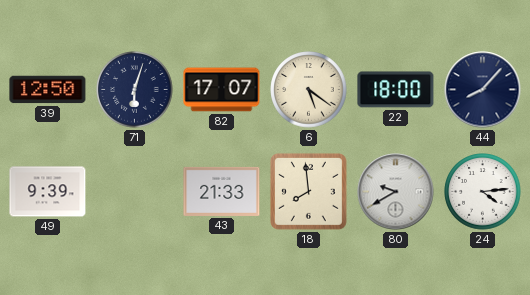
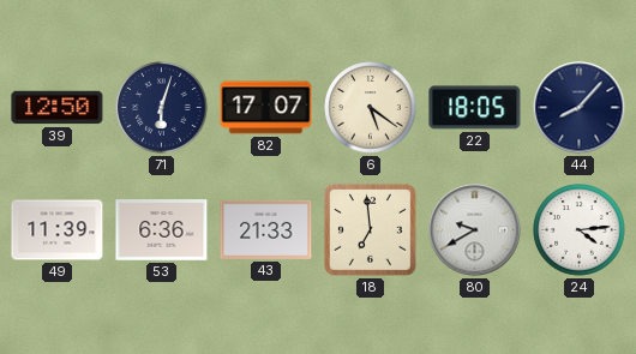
22: 18:00 -> 18:05
49: 9:39 -> 11:39
53: none -> 6:36
18: 7:59 -> 6:59
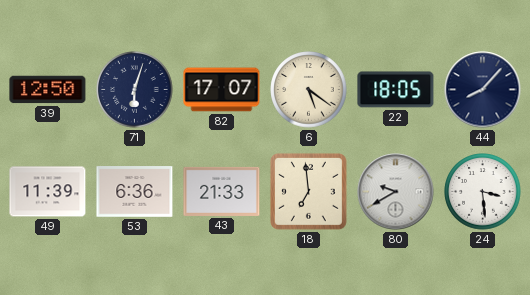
24: 4:14 -> 3:29
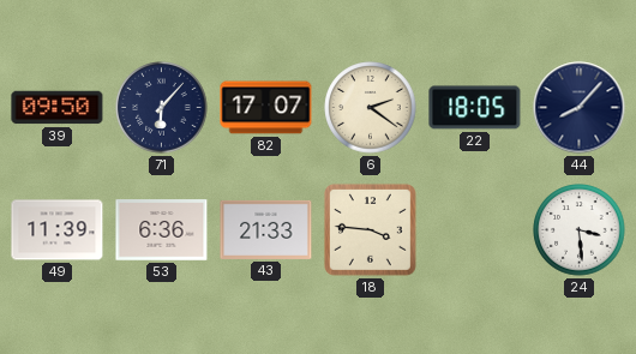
39: 12:50 -> 09:50
71: 6:03 -> 6:07
6: 5:21 -> 2:21
18: 6:59 -> 3:46
80: 9:40 -> none
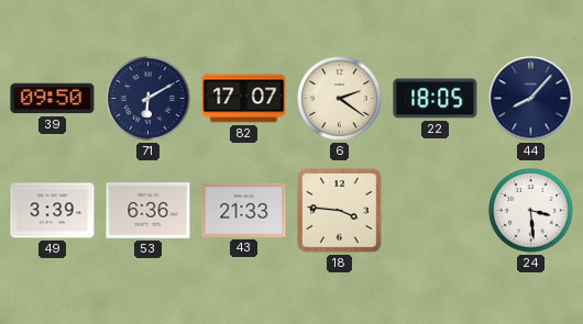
71: 6:07 -> 6:10
49: 11:39 -> 3:39
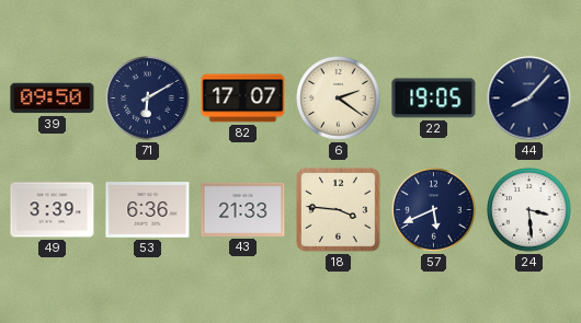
22: 18:05 -> 19:05
57: none -> 5:41
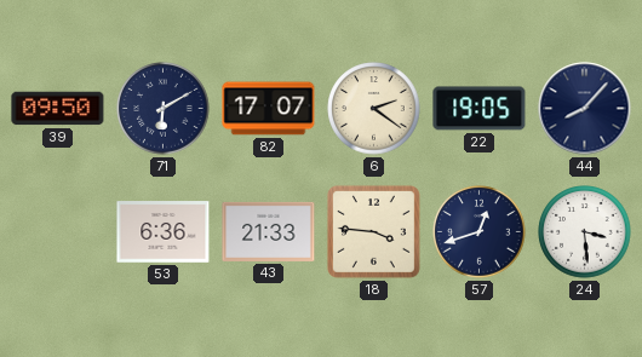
49: 3:39 -> none
57: 5:41 -> 12:42
